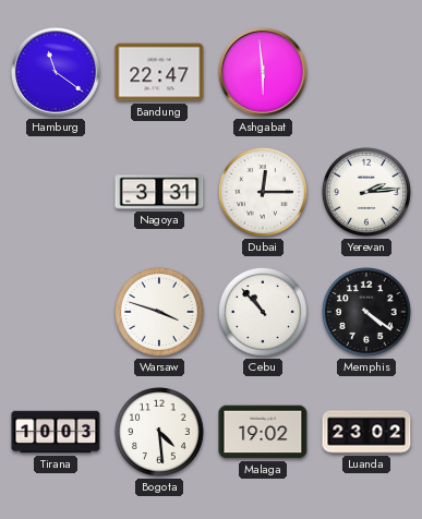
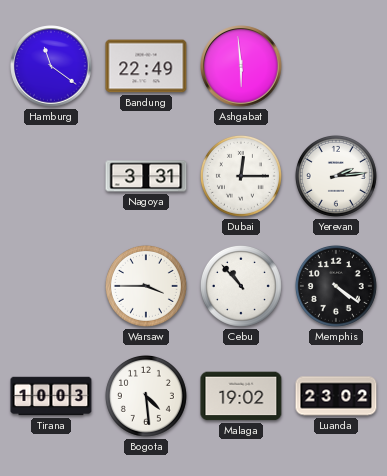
Bandung: 22:47 -> 22:49
Warsaw: 3:48 -> 3:45
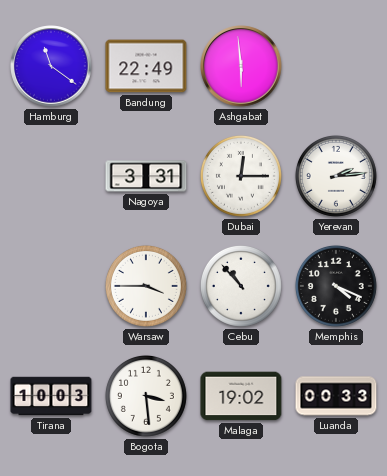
Memphis: 4:21 -> 4:19
Bogota: 4:29 -> 3:29
Luanda: 23:02 -> 00:33
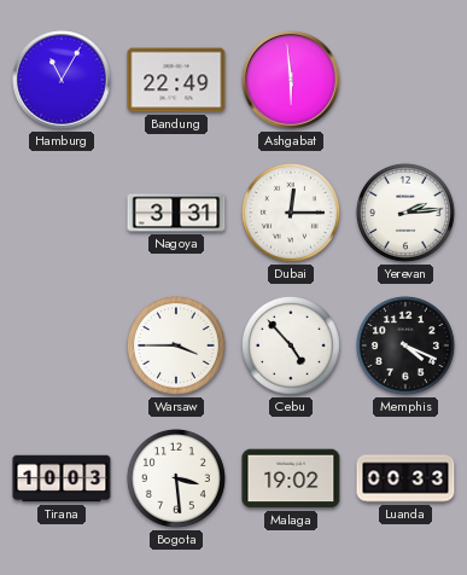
Hamburg: 11:21 -> 11:05
Cebu: 10:53 -> 4:53
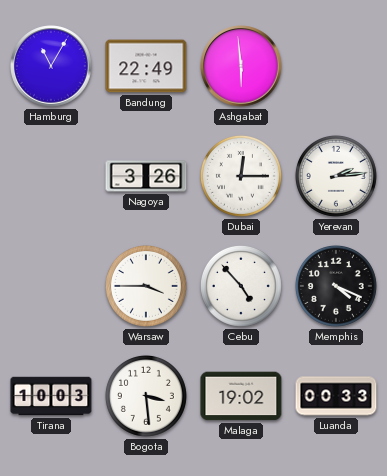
Nagoya: 3:31 -> 3:26
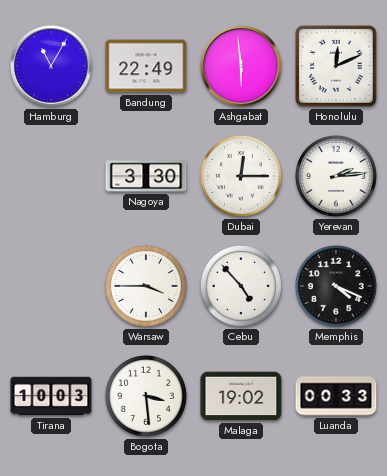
Honolulu: none -> 12:11
Nagoya: 3:26 -> 3:30
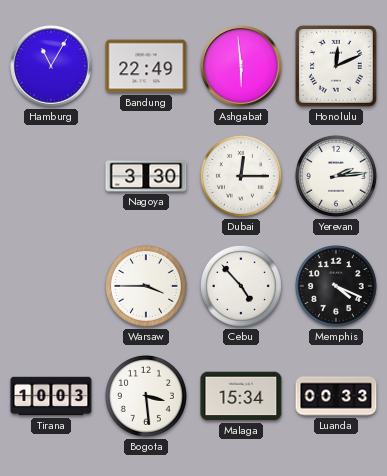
Malaga: 19:02 -> 15:34
